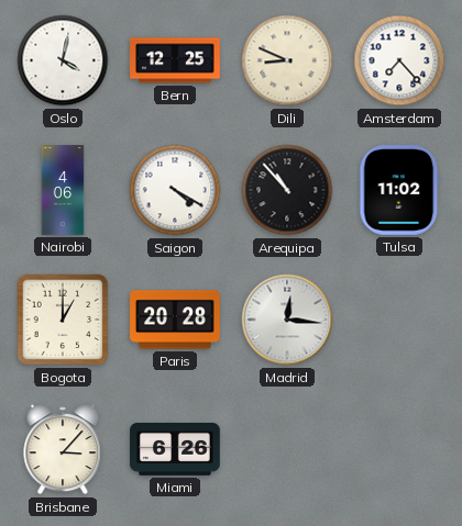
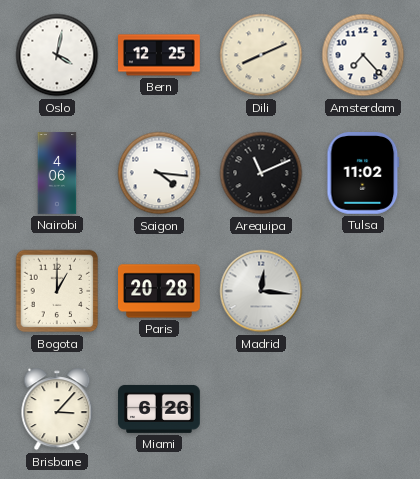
Dili: 8:49 -> 8:11
Saigon: 4:20 -> 4:16
Arequipa: 10:53 -> 11:11
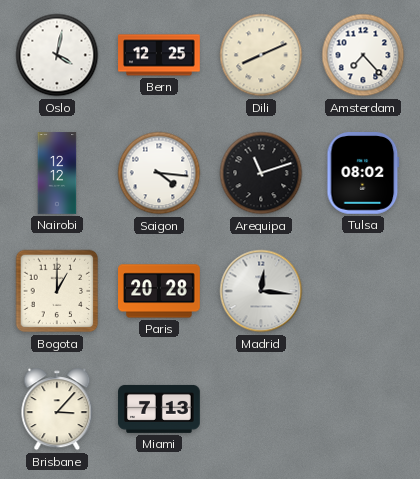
Nairobi: 4:06 -> 12:12
Arequipa: 11:11 -> 11:12
Tulsa: 11:02 -> 08:02
Miami: 6:26 -> 7:13
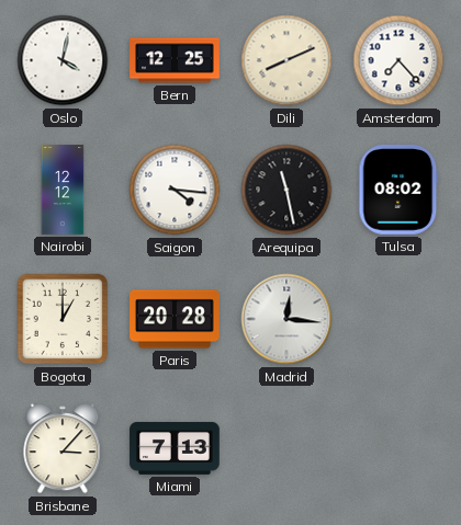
Arequipa: 11:12 -> 11:28
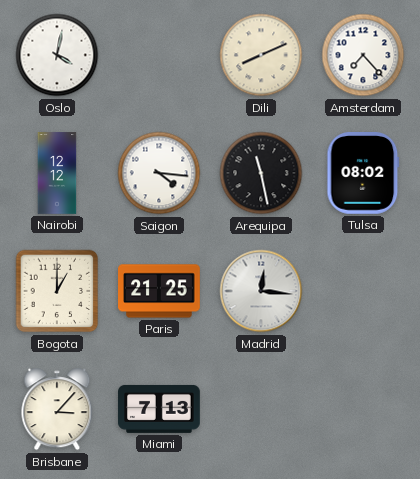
Bern: 12:25 -> none
Paris: 20:28 -> 21:25
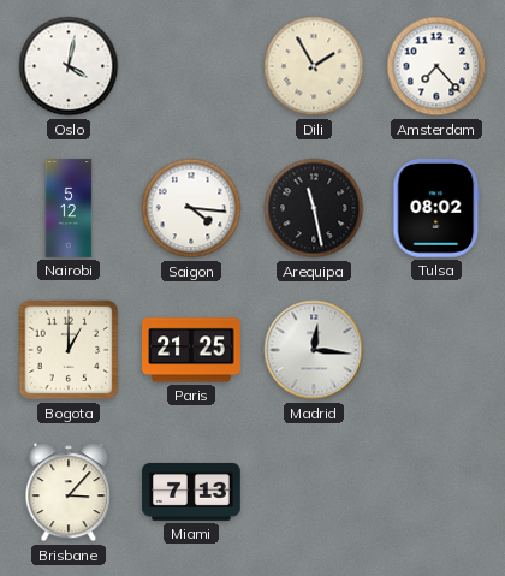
Dili: 8:11 -> 1:55
Nairobi: 12:12 -> 5:12
